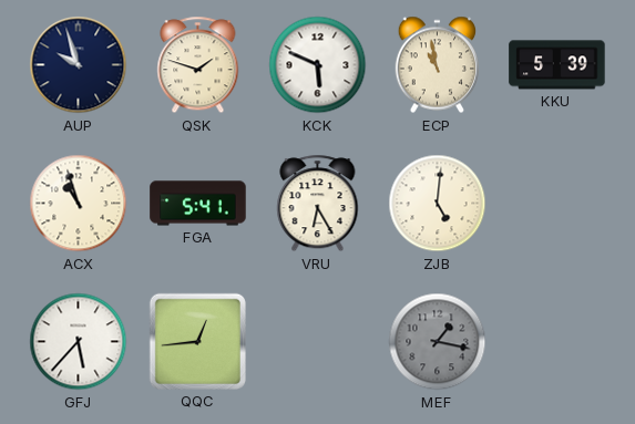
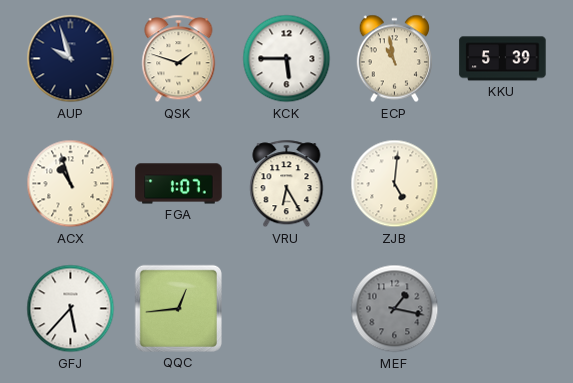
KCK: 5:49 -> 5:45
FGA: 5:41 -> 1:07
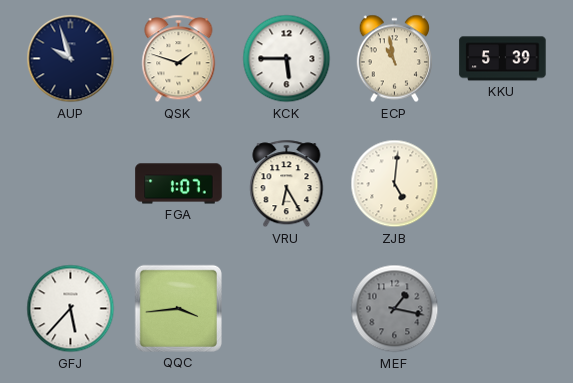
ACX: 10:57 -> none
QQC: 12:44 -> 3:44
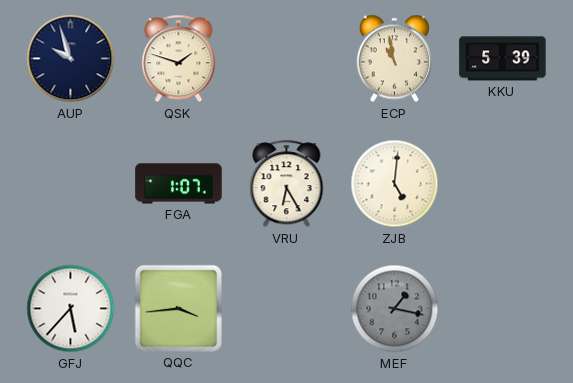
KCK: 5:45 -> none
